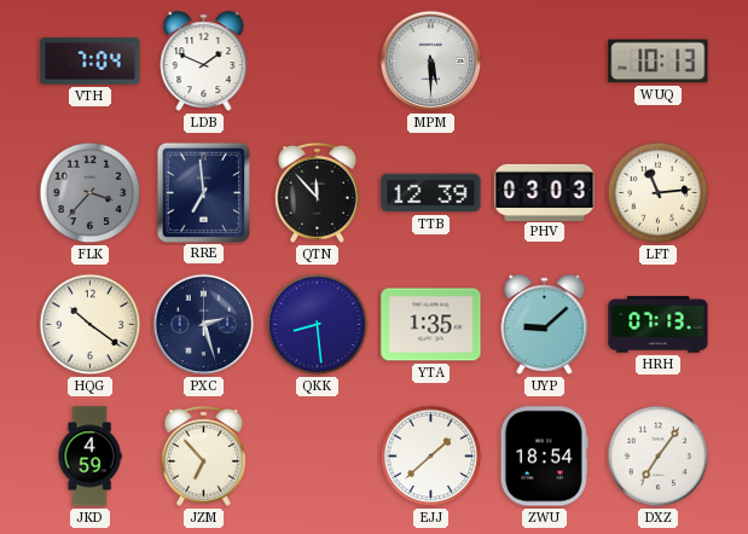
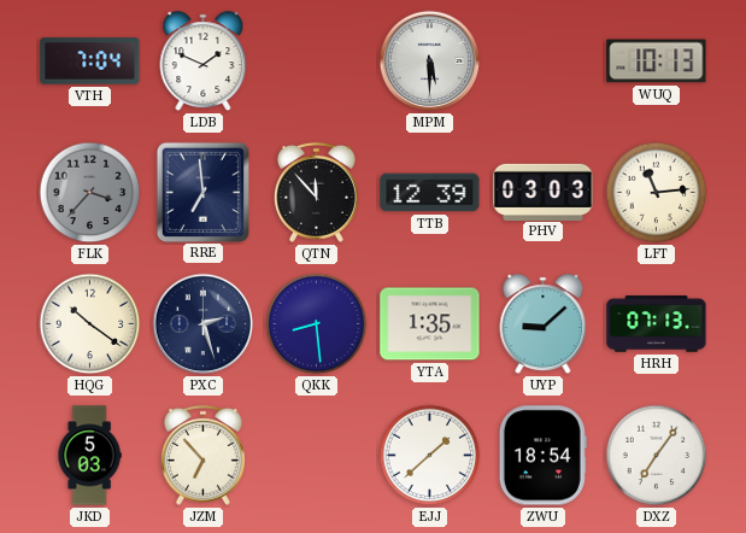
JKD: 4:59 -> 5:03
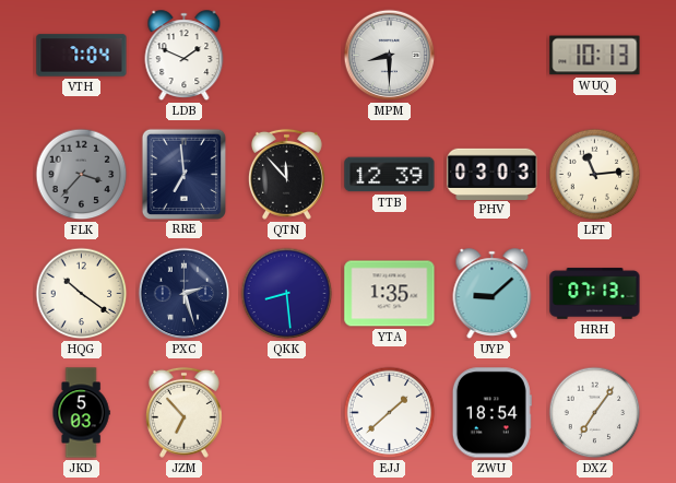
MPM: 5:30 -> 8:30
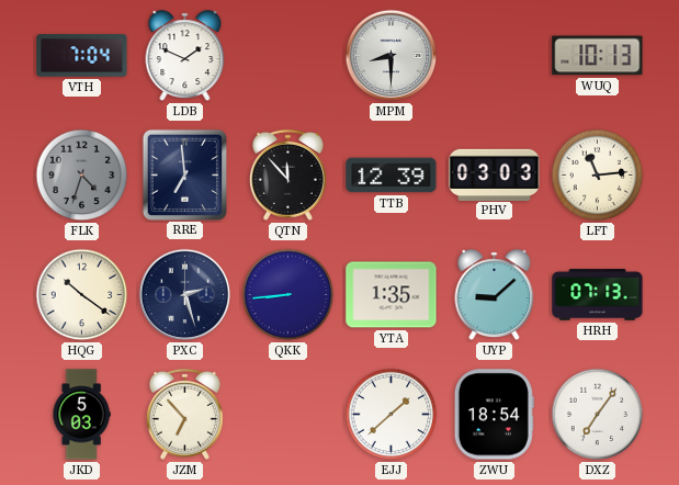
FLK: 3:37 -> 4:33
QKK: 8:29 -> 8:44
